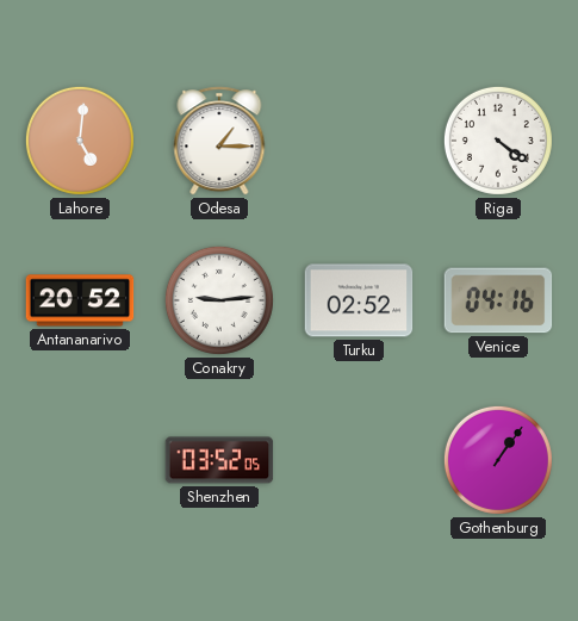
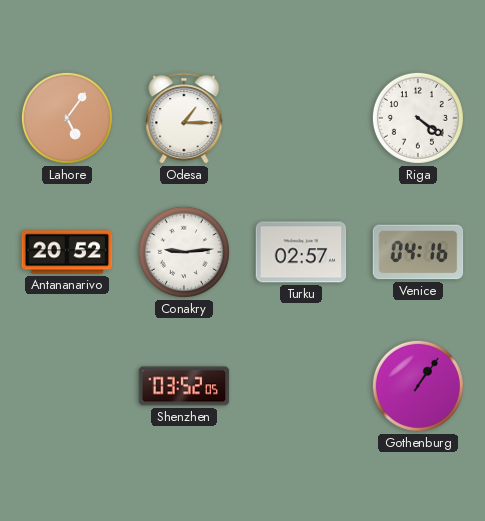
Lahore: 5:01 -> 5:06
Turku: 02:52 -> 02:57
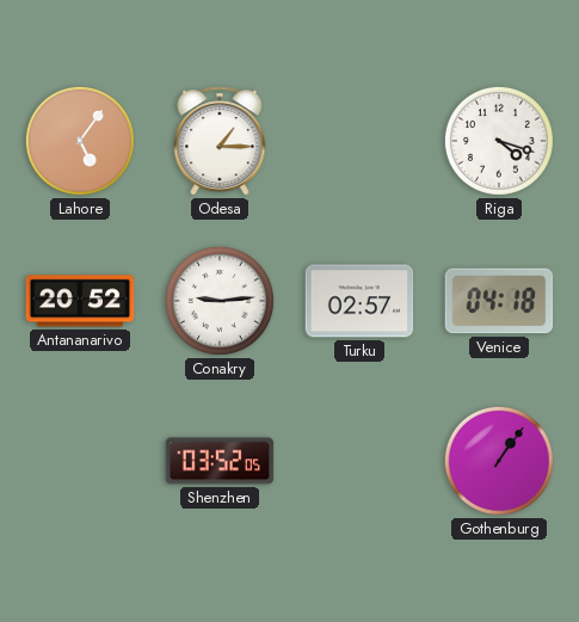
Riga: 4:21 -> 4:18
Venice: 04:16 -> 04:18
